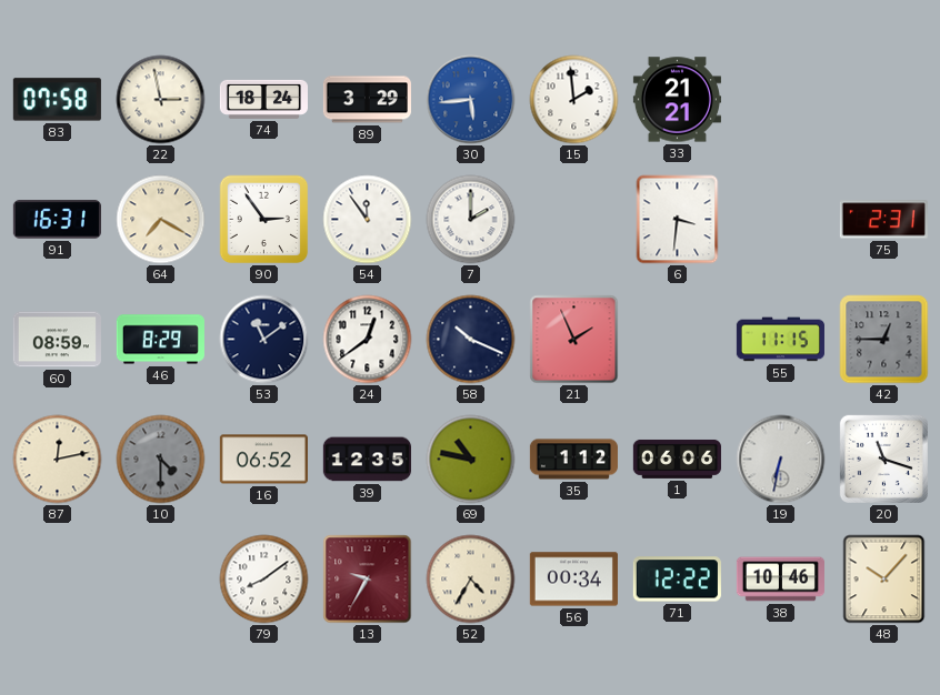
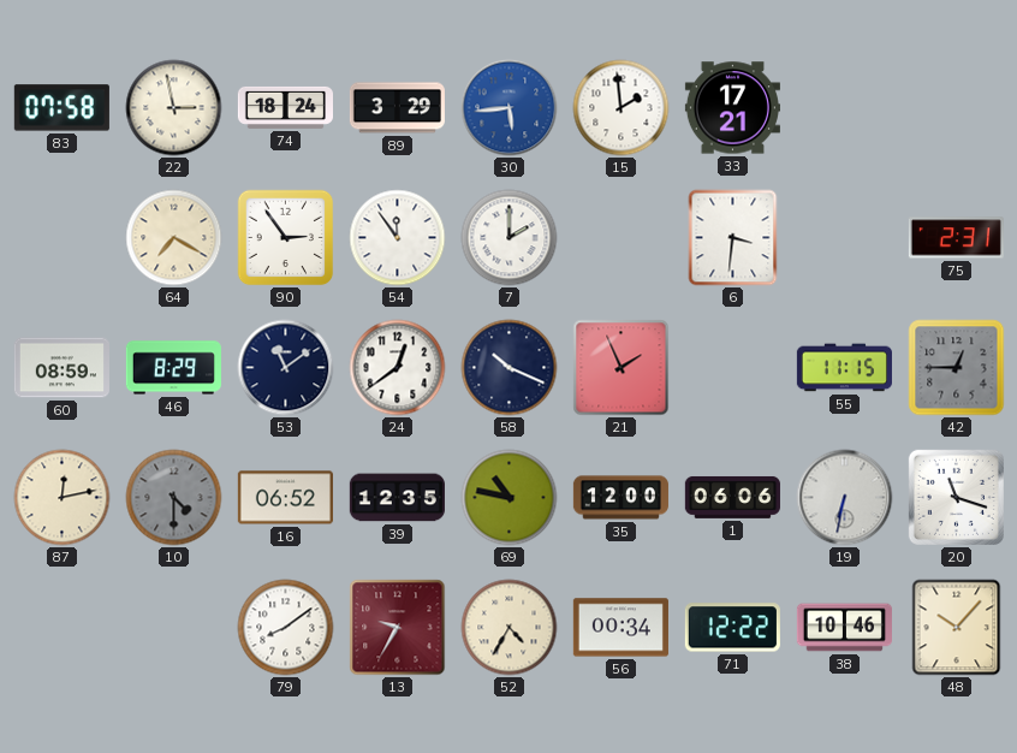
33: 21:21 -> 17:21
91: 16:31 -> none
35: 1:12 -> 12:00
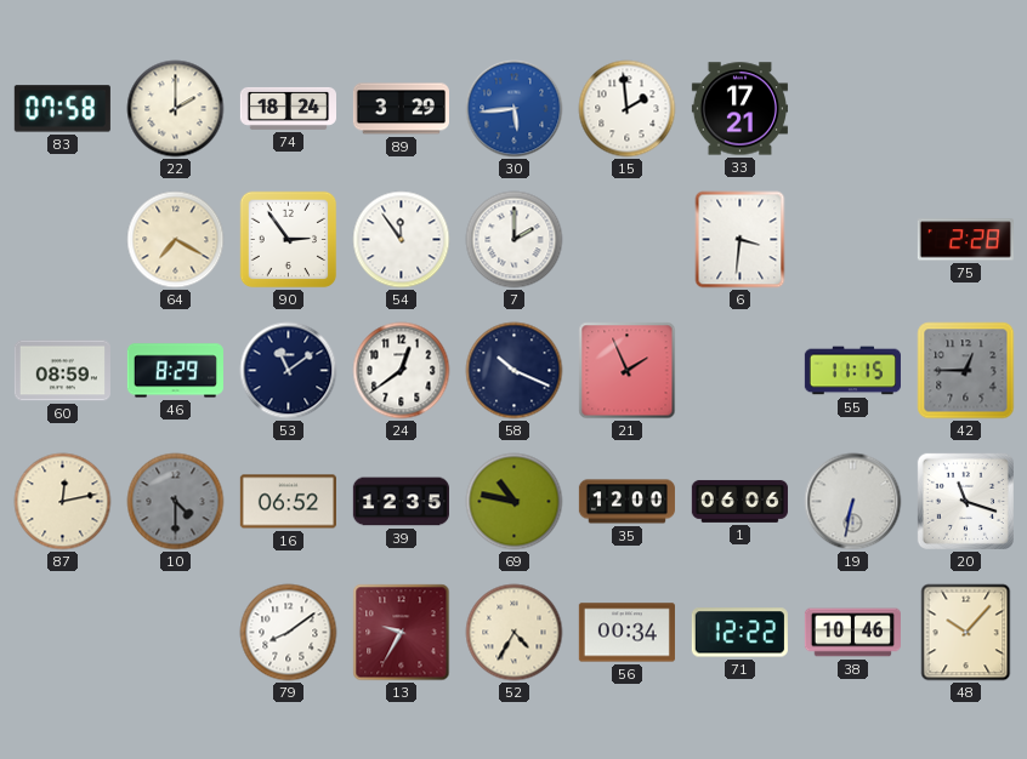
22: 2:58 -> 2:00
75: 2:31 -> 2:28
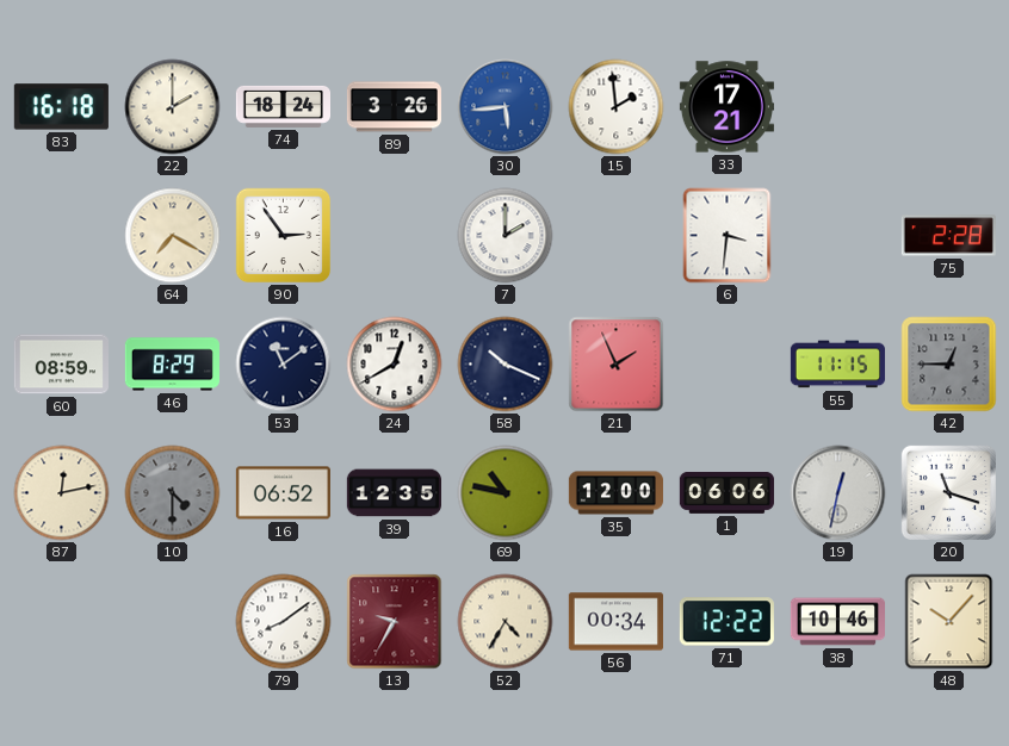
83: 07:58 -> 16:18
89: 3:29 -> 3:26
54: 11:54 -> none
24: 12:39 -> 12:40
19: 6:32 -> 12:32
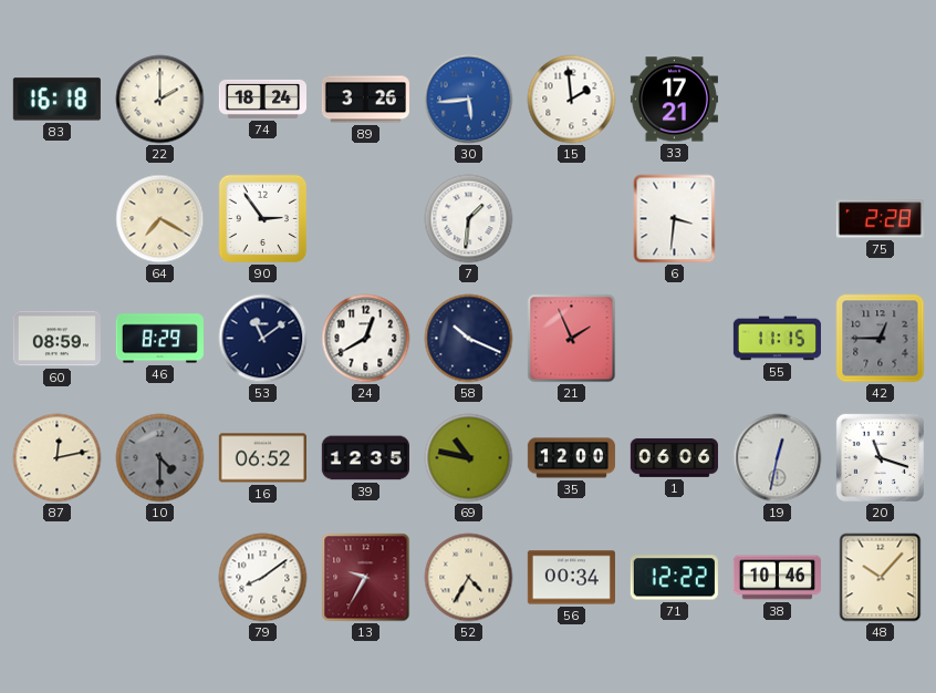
7: 2:00 -> 1:31
